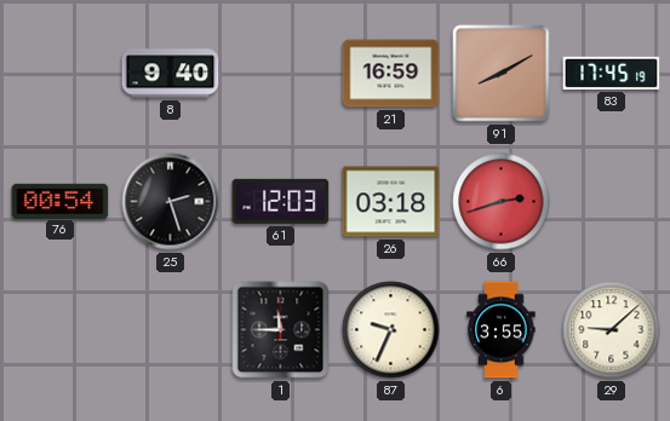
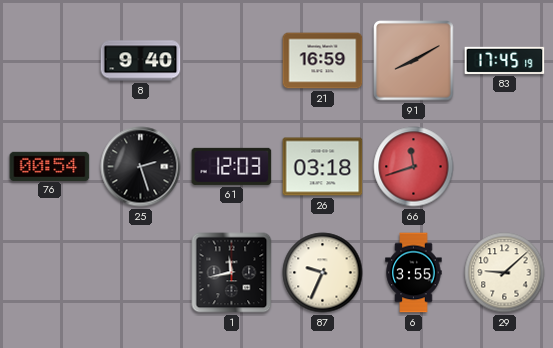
66: 2:42 -> 11:42
1: 11:45 -> 11:43
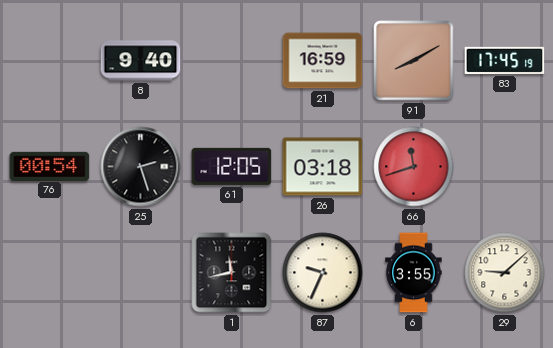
61: 12:03 -> 12:05
